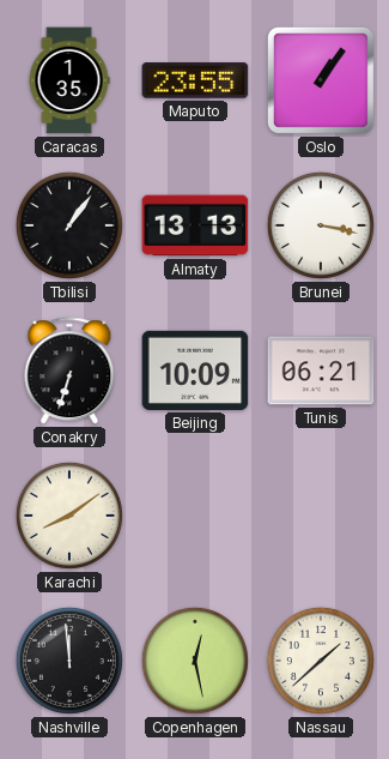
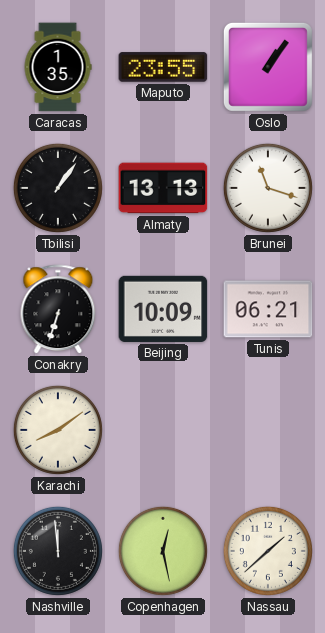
Brunei: 3:17 -> 11:18
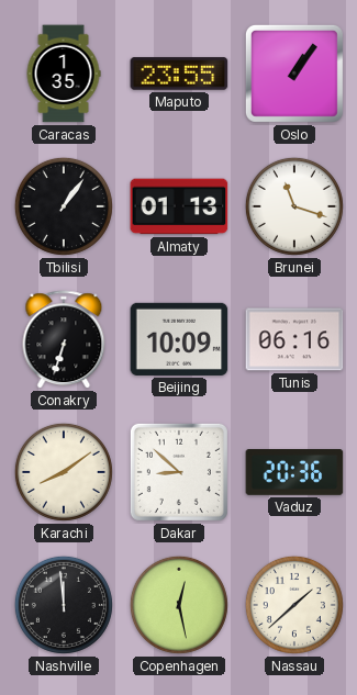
Almaty: 13:13 -> 01:13
Tunis: 06:21 -> 06:16
Dakar: none -> 8:52
Vaduz: none -> 20:36
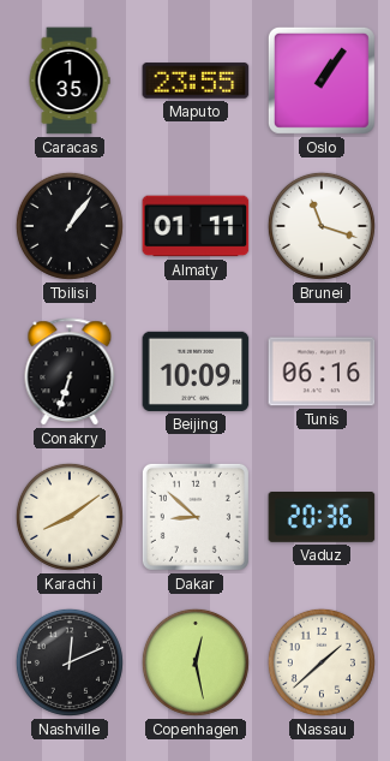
Almaty: 01:13 -> 01:11
Nashville: 11:59 -> 12:11
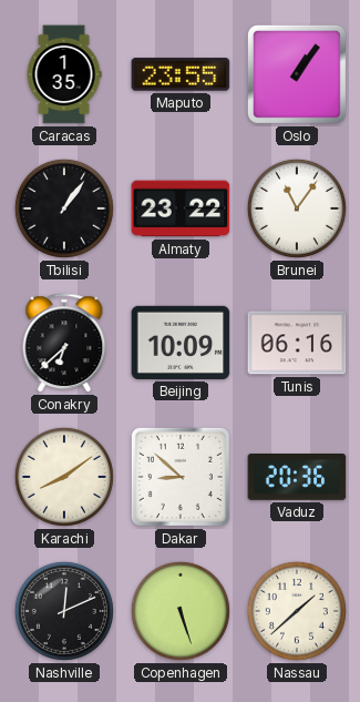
Almaty: 01:11 -> 23:22
Brunei: 11:18 -> 11:06
Conakry: 6:33 -> 6:38
Copenhagen: 12:28 -> 5:27
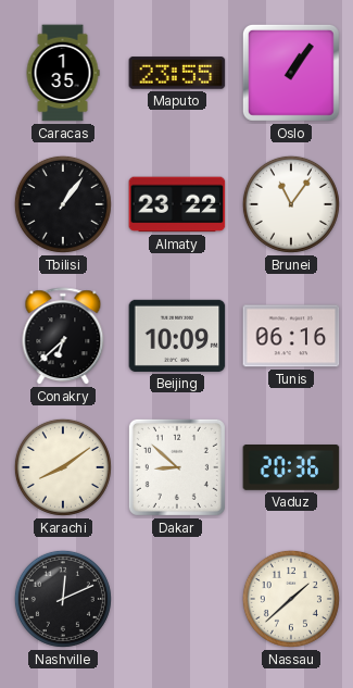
Copenhagen: 5:27 -> none
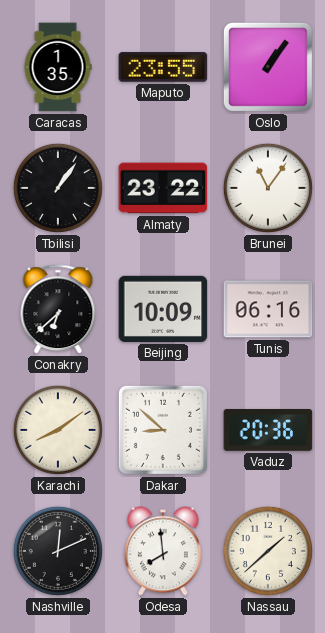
Odesa: none -> 7:59
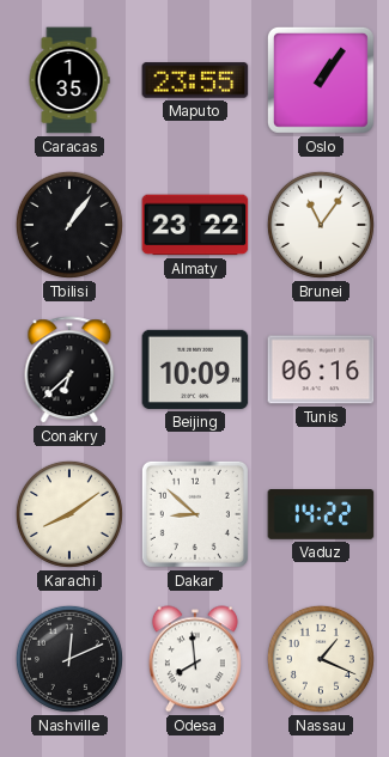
Vaduz: 20:36 -> 14:22
Nassau: 1:38 -> 1:19
